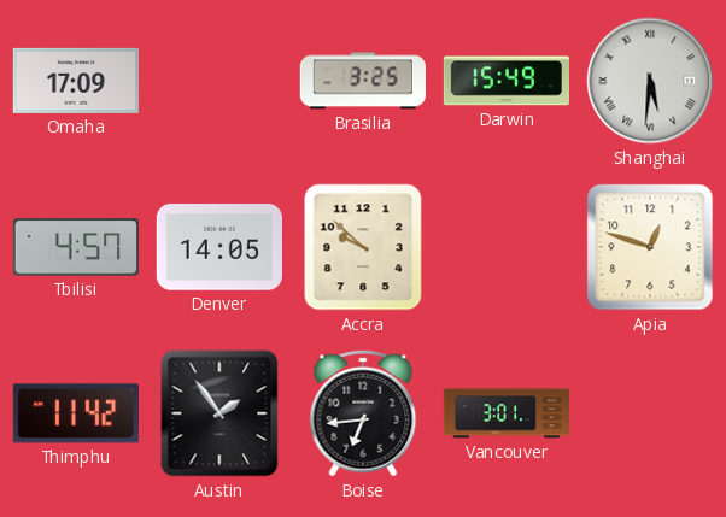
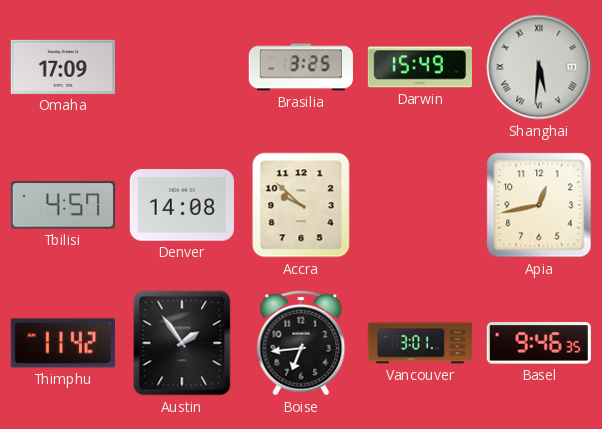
Denver: 14:05 -> 14:08
Apia: 12:48 -> 12:43
Basel: none -> 9:46
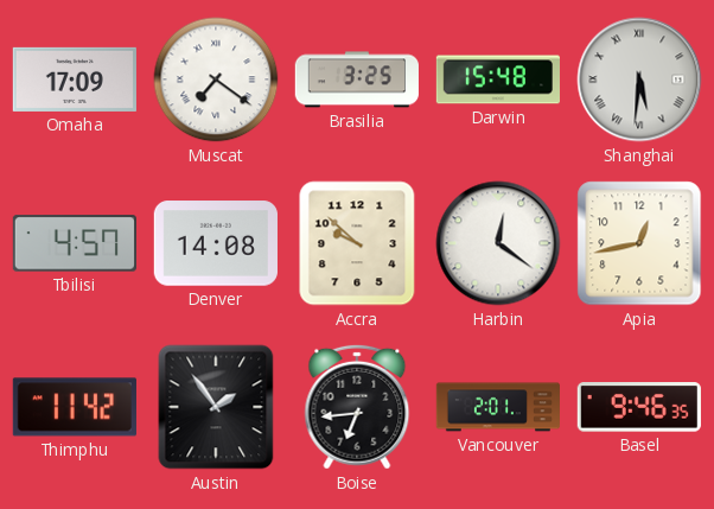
Muscat: none -> 7:21
Darwin: 15:49 -> 15:48
Harbin: none -> 12:21
Vancouver: 3:01 -> 2:01
